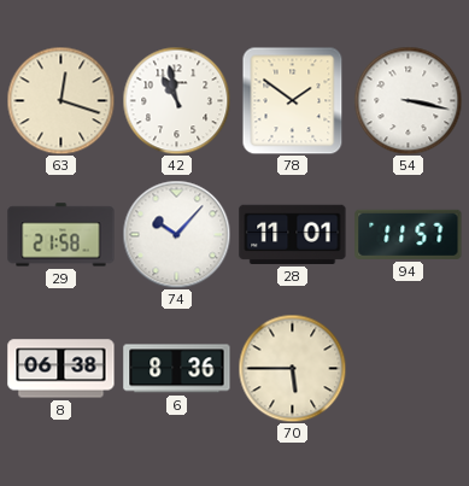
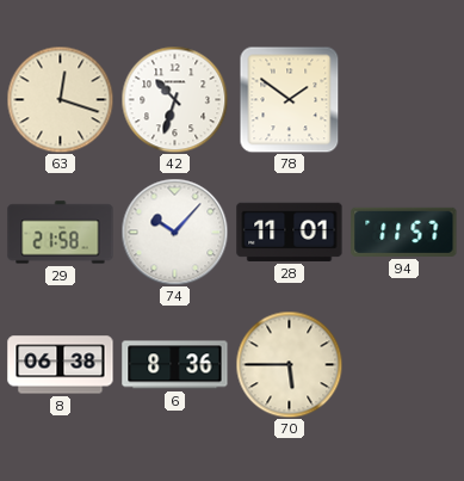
42: 10:58 -> 10:33
54: 3:17 -> none
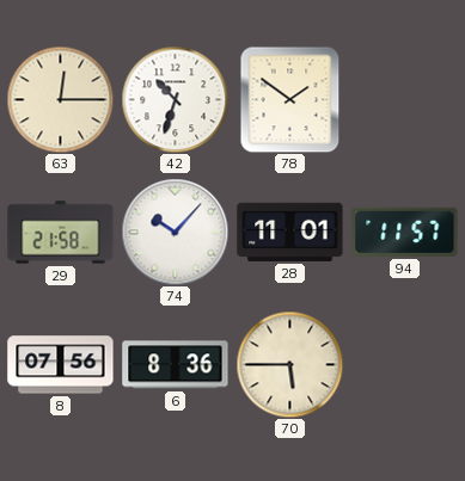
63: 12:18 -> 12:15
8: 06:38 -> 07:56
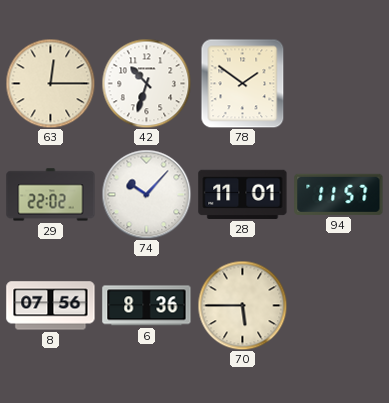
29: 21:58 -> 22:02
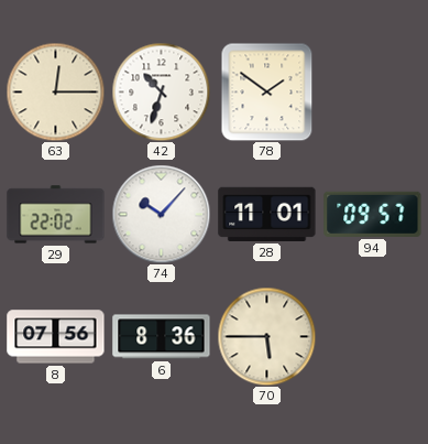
94: 11:57 -> 09:57
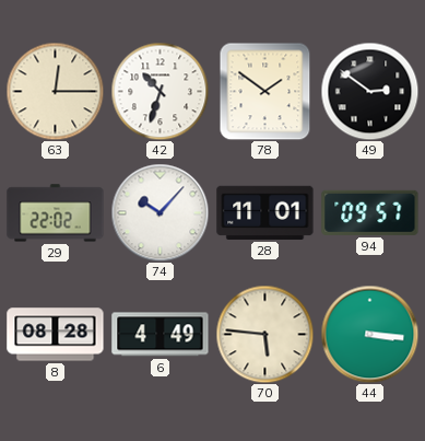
49: none -> 2:51
8: 07:56 -> 08:28
6: 8:36 -> 4:49
70: 5:45 -> 5:46
44: none -> 3:16
